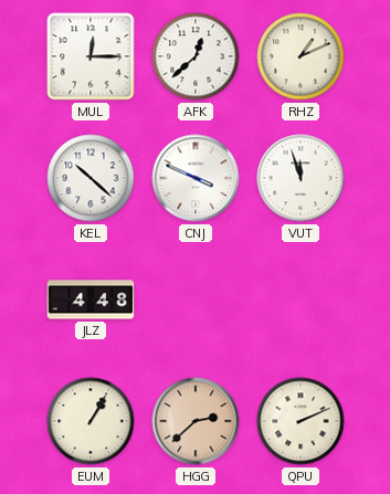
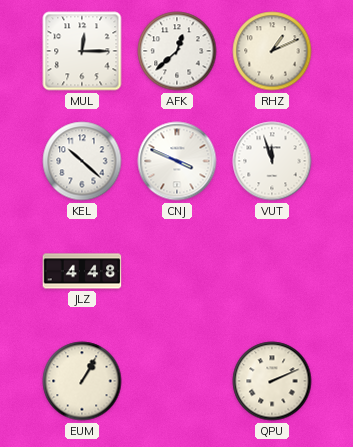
HGG: 2:38 -> none
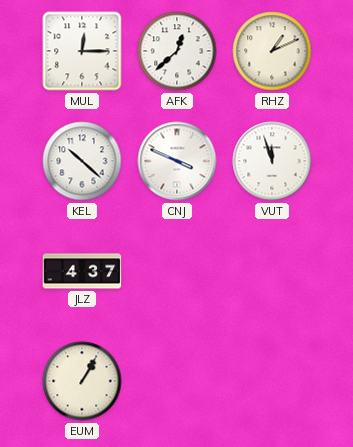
JLZ: 4:48 -> 4:37
QPU: 2:11 -> none
